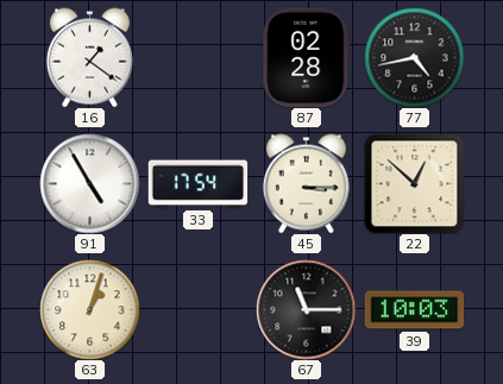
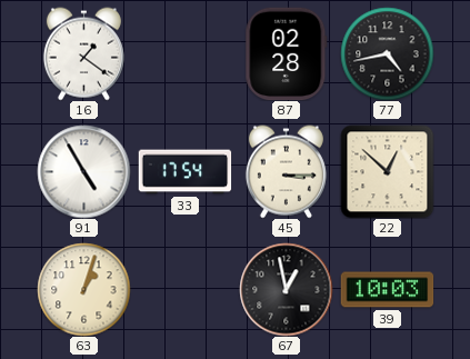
67: 11:15 -> 12:58
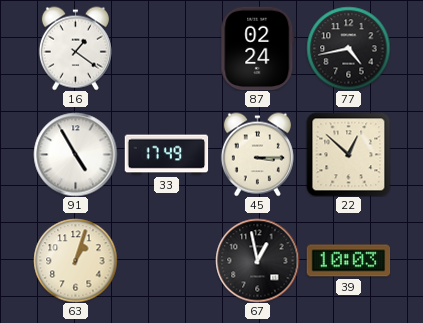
87: 02:28 -> 02:24
33: 17:54 -> 17:49
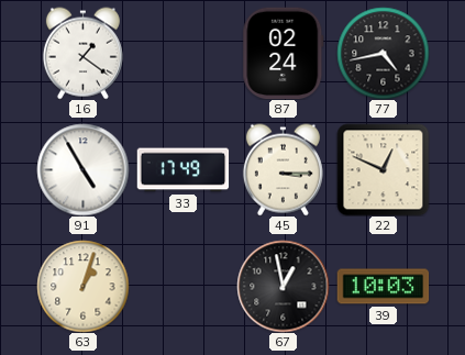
22: 12:52 -> 12:49
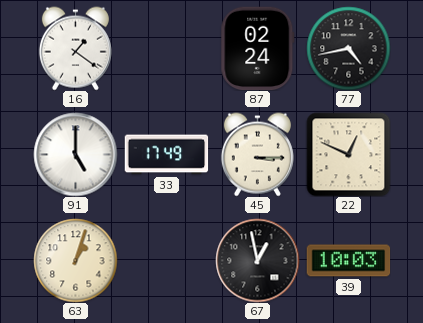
91: 4:55 -> 5:00
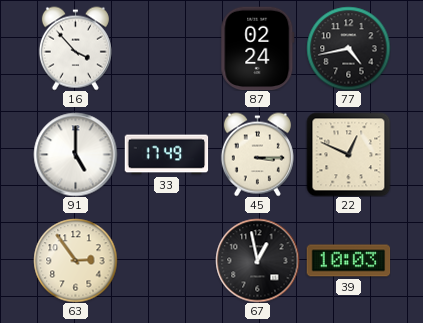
16: 1:21 -> 3:53
63: 1:03 -> 2:54
